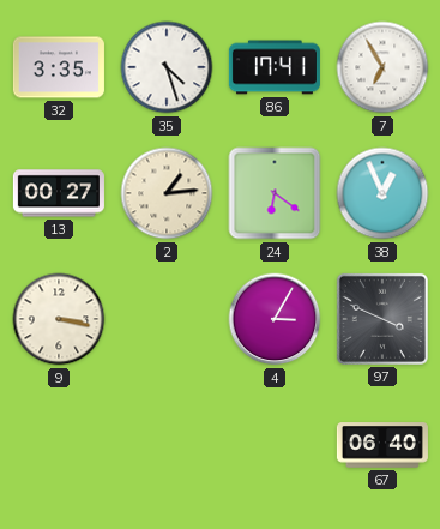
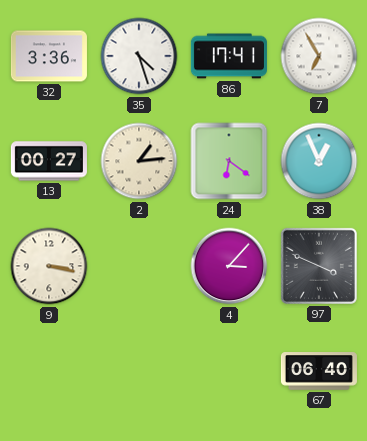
32: 3:35 -> 3:36
4: 3:05 -> 3:07
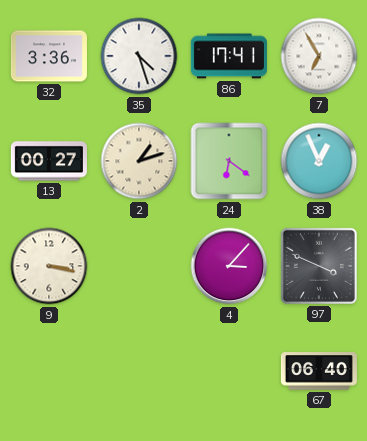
2: 1:14 -> 1:12
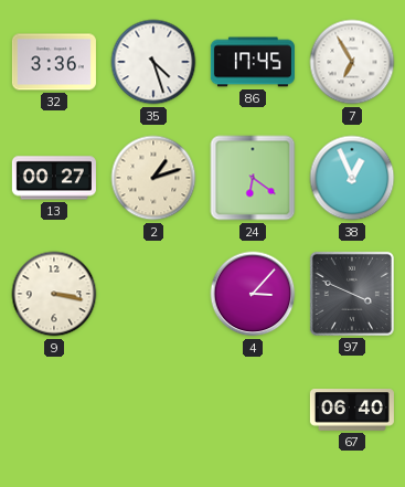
86: 17:41 -> 17:45
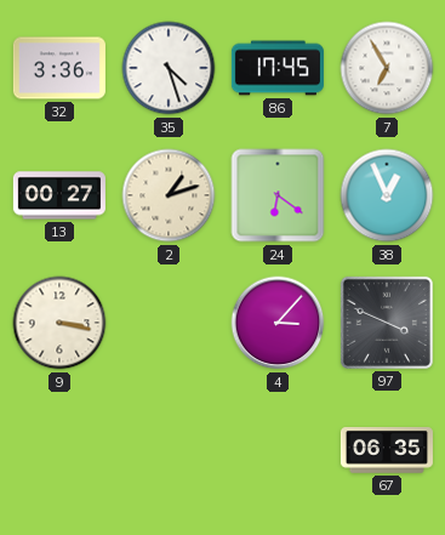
67: 06:40 -> 06:35
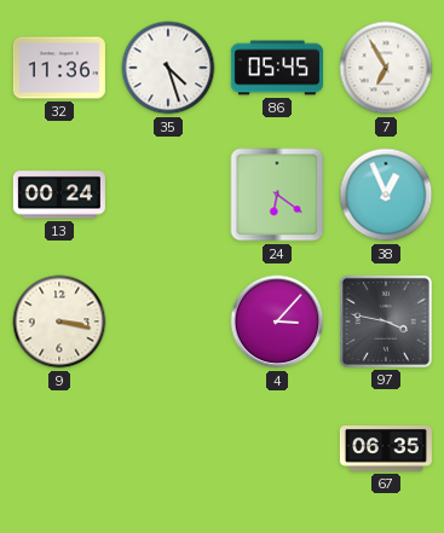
32: 3:36 -> 11:36
86: 17:45 -> 05:45
13: 00:27 -> 00:24
2: 1:12 -> none
97: 3:49 -> 3:47
